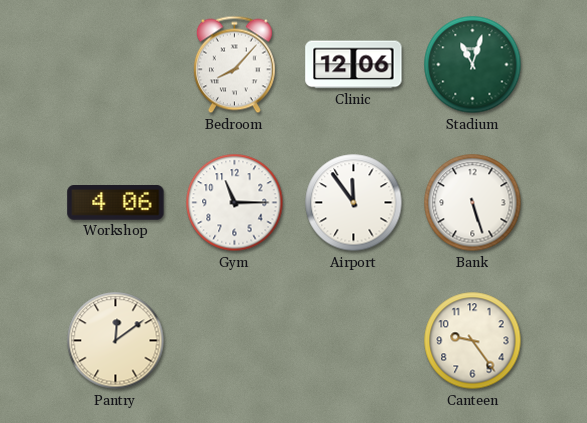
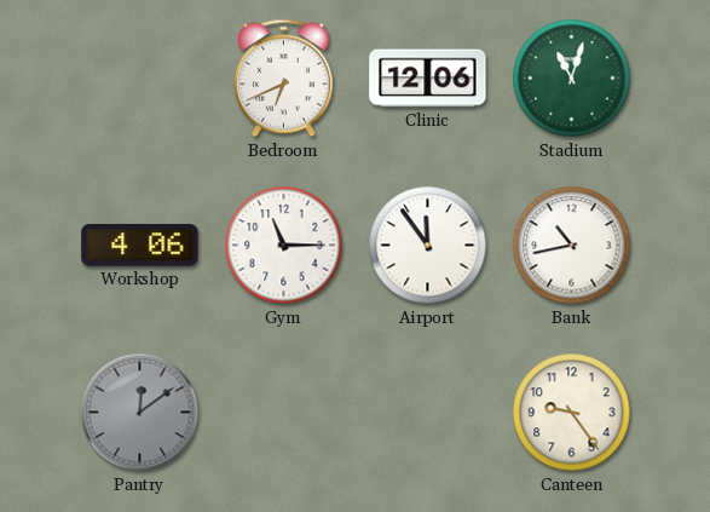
Bedroom: 8:07 -> 6:41
Bank: 5:27 -> 10:43
Pantry dial: cream -> grey
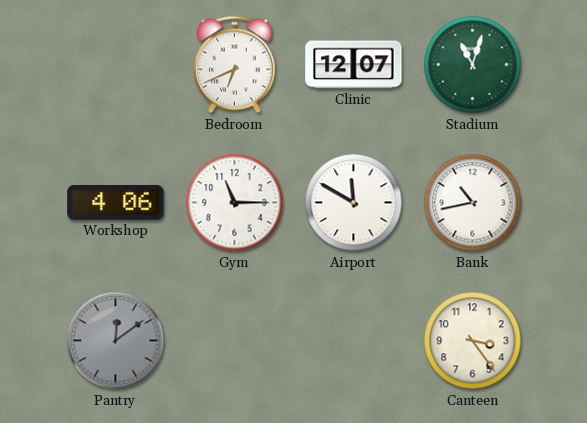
Clinic: 12:06 -> 12:07
Airport: 11:54 -> 11:50
Canteen: 9:24 -> 3:24
